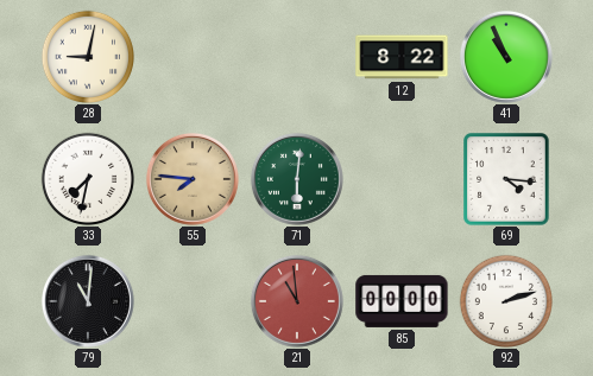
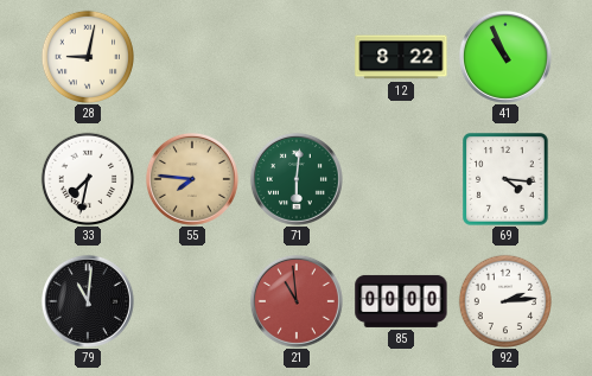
92: 2:12 -> 2:14
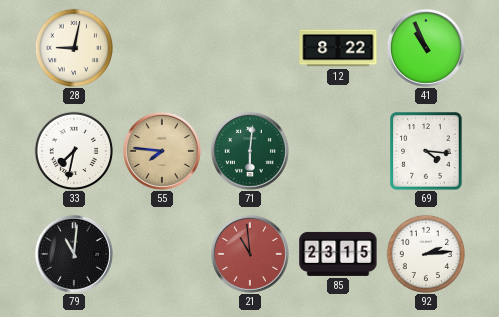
85: 00:00 -> 23:15
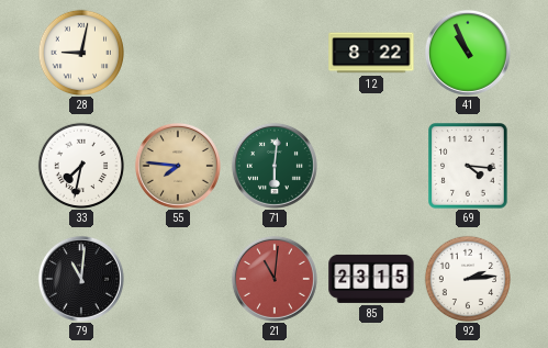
21: 10:59 -> 11:01
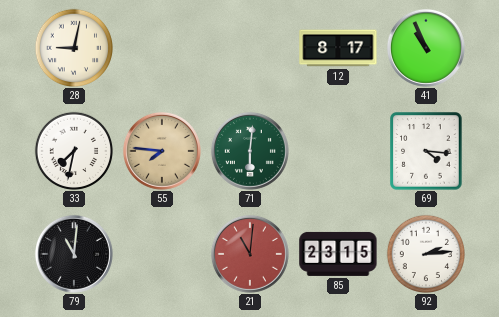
12: 8:22 -> 8:17
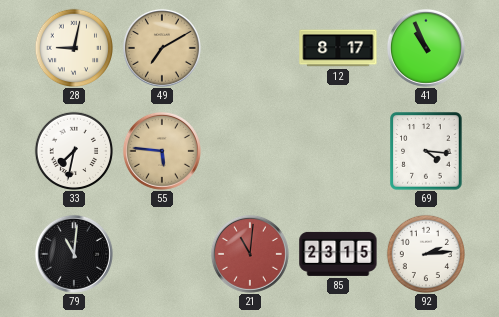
49: none -> 7:10
55: 7:46 -> 5:46
71: 6:01 -> none
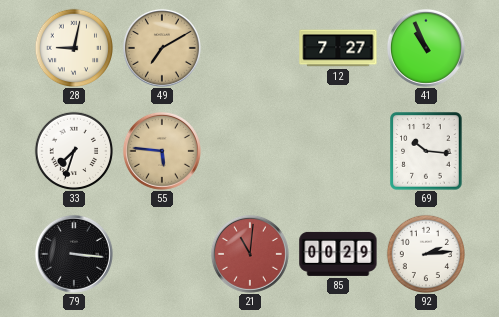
12: 8:17 -> 7:27
33: 7:32 -> 7:33
69: 4:16 -> 10:16
79: 11:01 -> 3:16
85: 23:15 -> 00:29
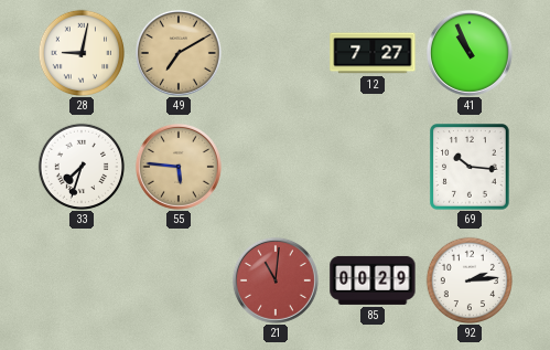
79: 3:16 -> none
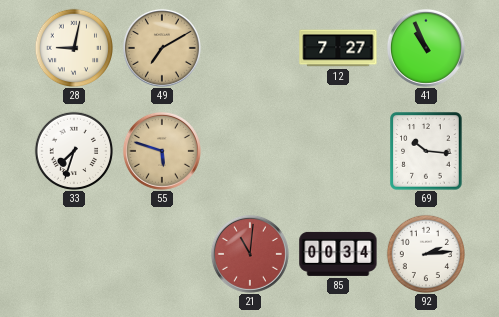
55: 5:46 -> 5:48
85: 00:29 -> 00:34
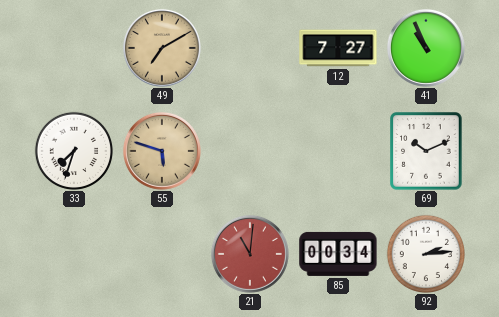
28: 9:02 -> none
69: 10:16 -> 10:11
